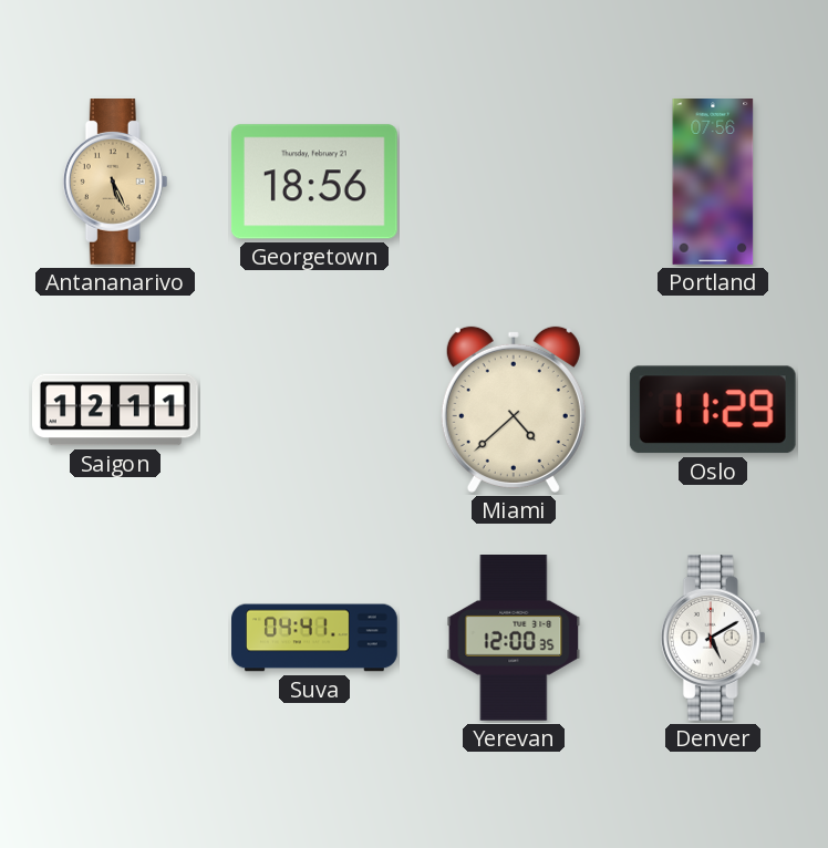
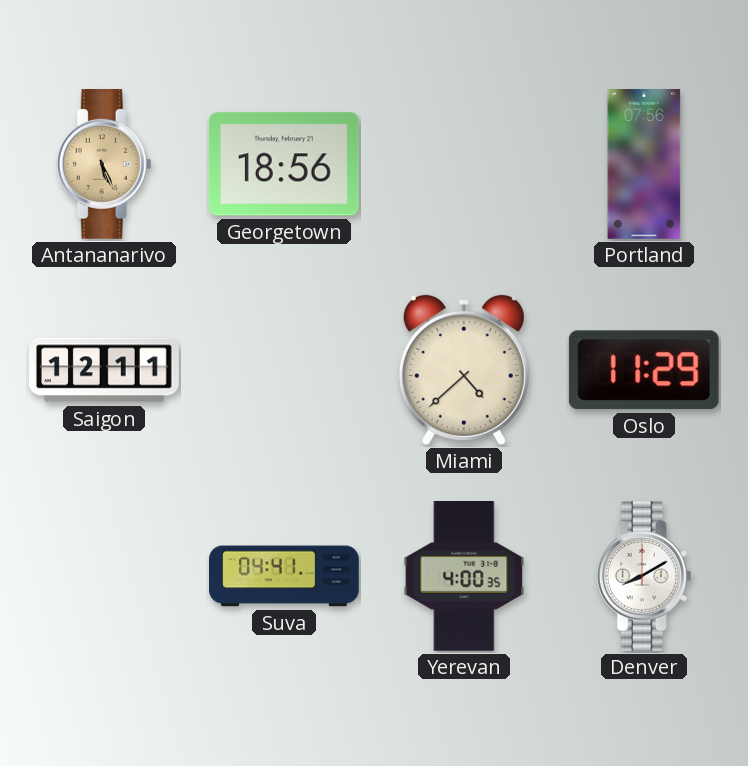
Yerevan: 12:00 -> 4:00
Denver: 5:10 -> 8:10
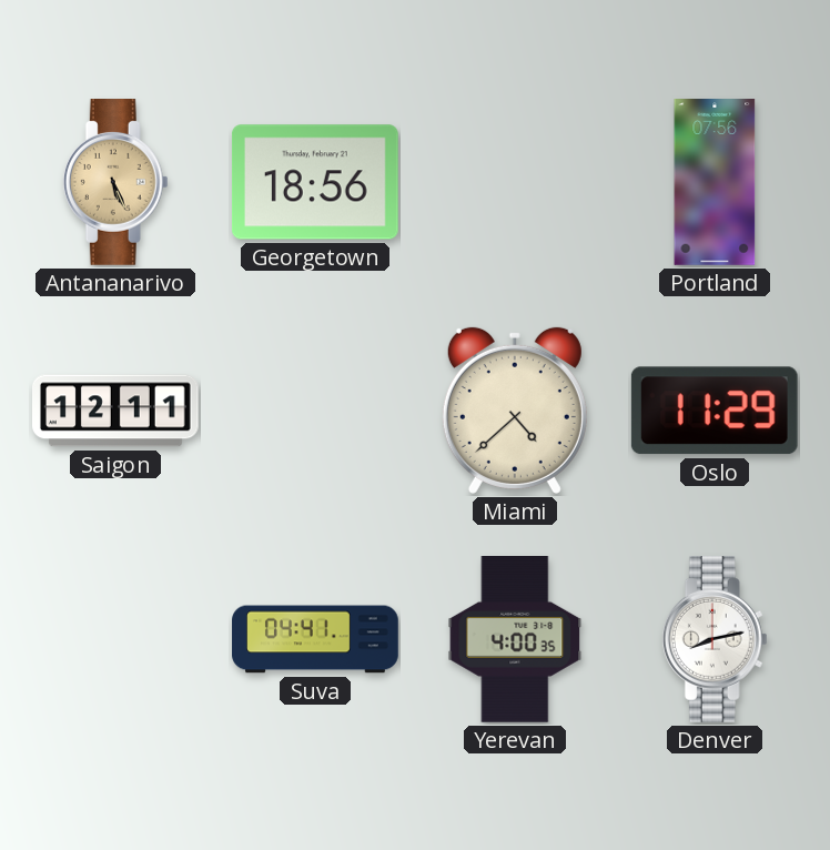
Denver: 8:10 -> 8:13
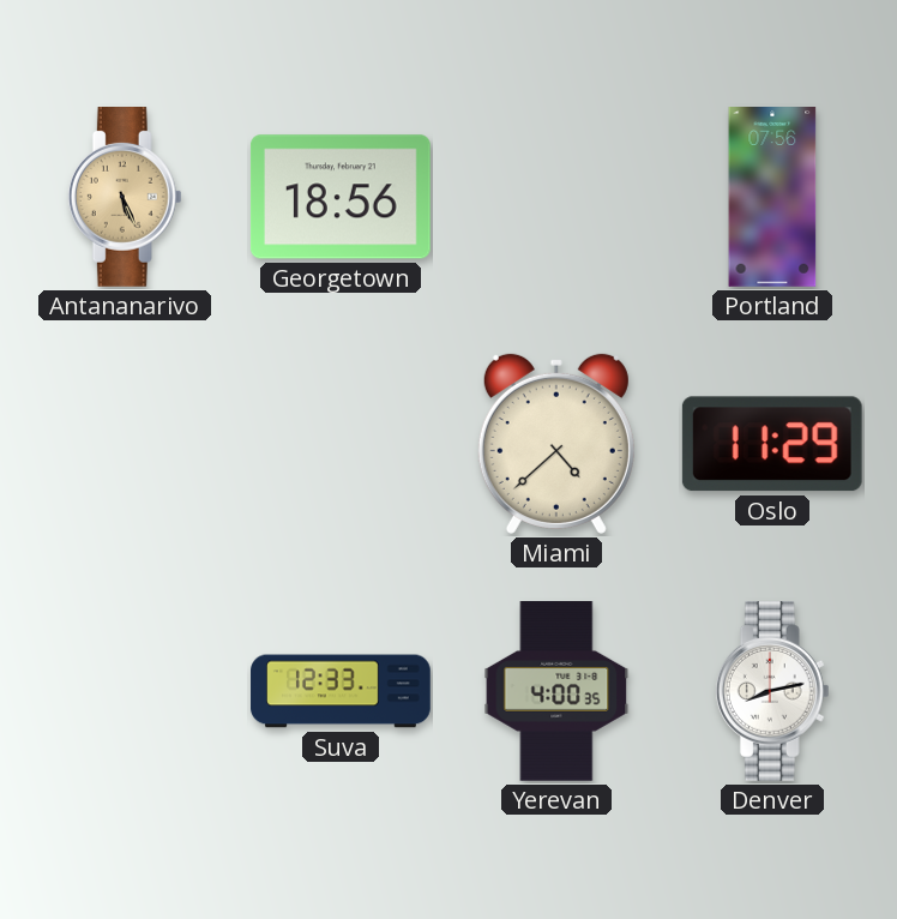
Saigon: 12:11 -> none
Suva: 04:41 -> 12:33
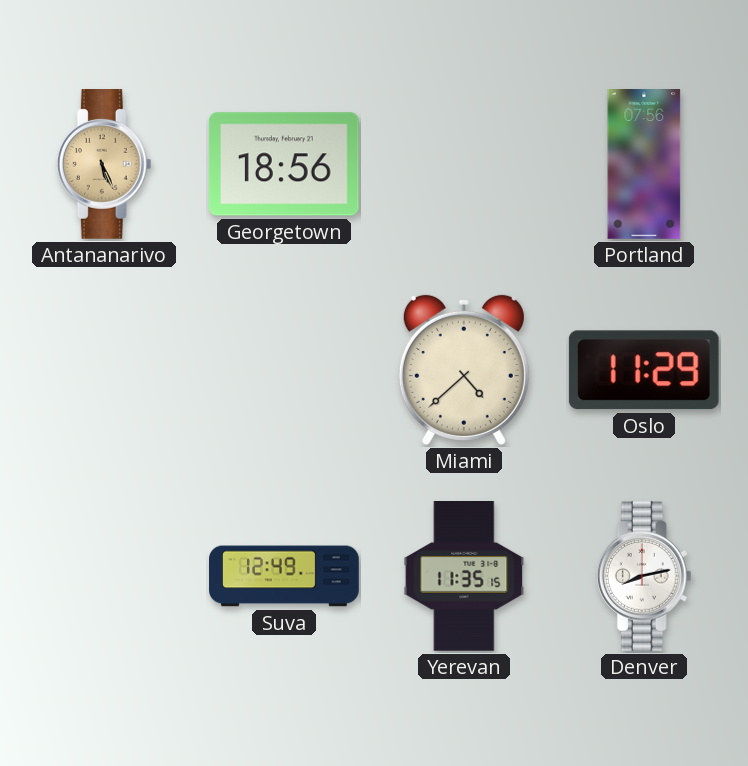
Suva: 12:33 -> 12:49
Yerevan: 4:00 -> 11:35
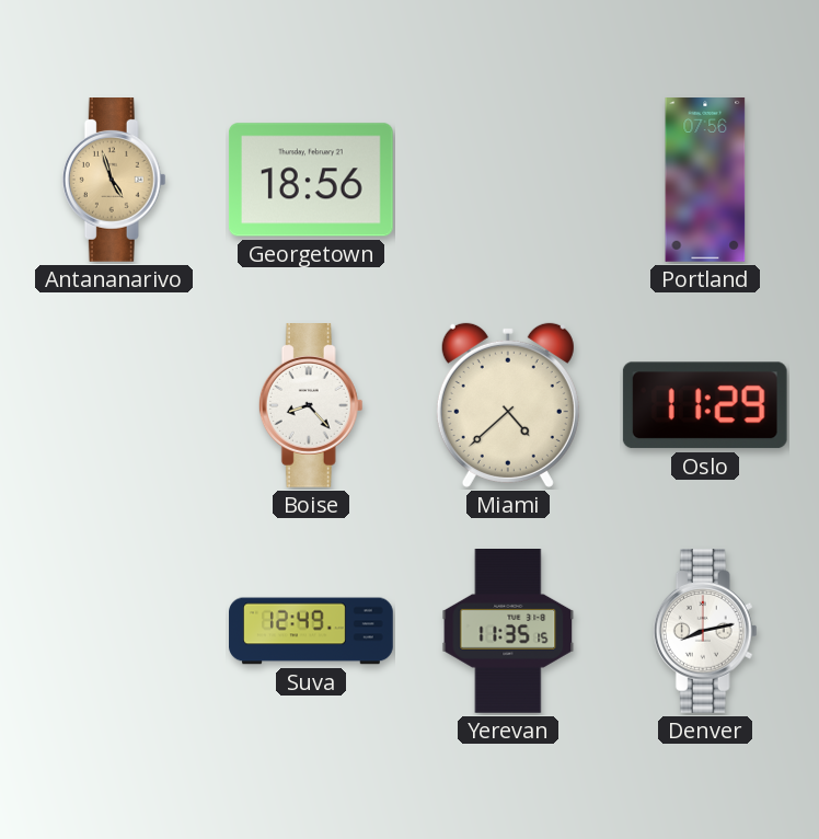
Antananarivo: 5:26 -> 4:57
Boise: none -> 8:23
